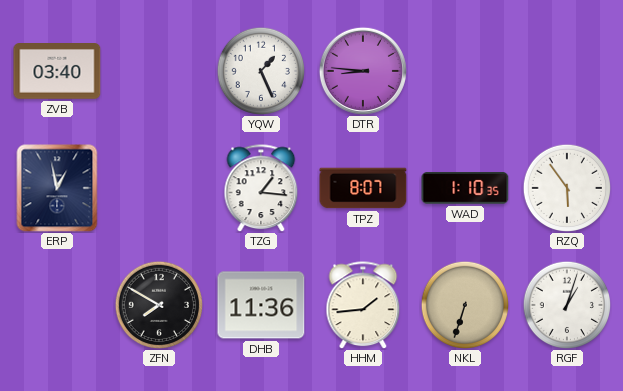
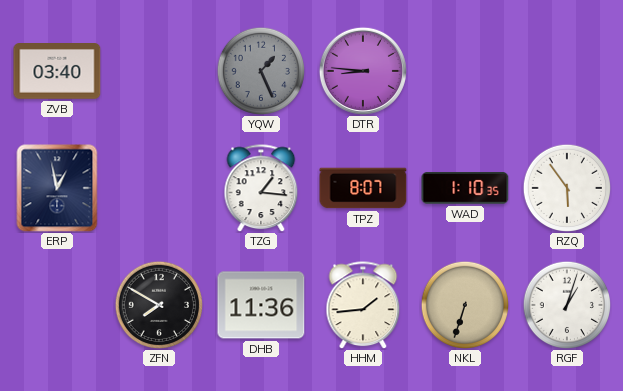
YQW dial: white -> grey
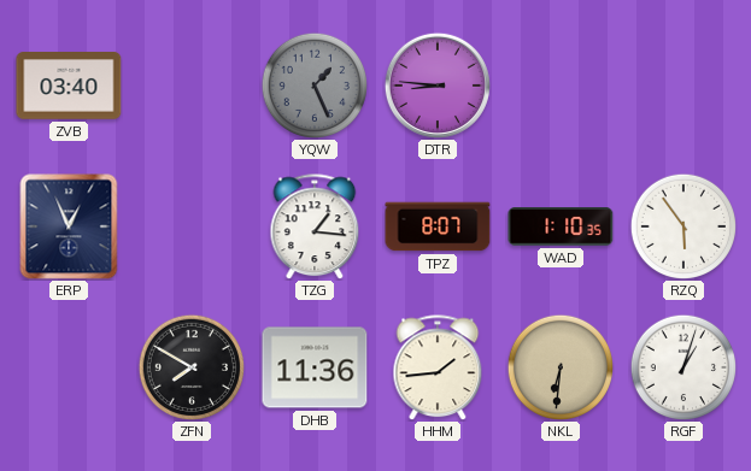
ERP: 12:58 -> 12:56
NKL: 6:33 -> 6:31
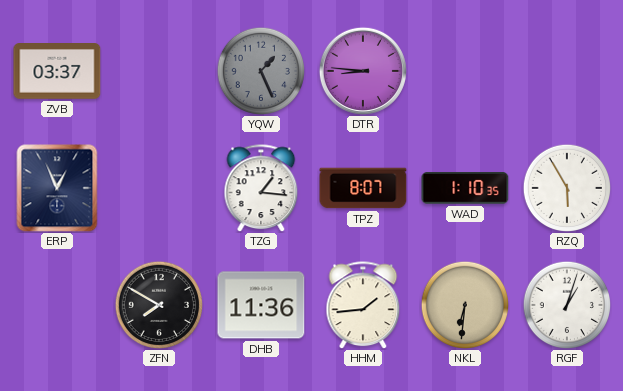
ZVB: 03:40 -> 03:37
RZQ: 5:54 -> 5:55
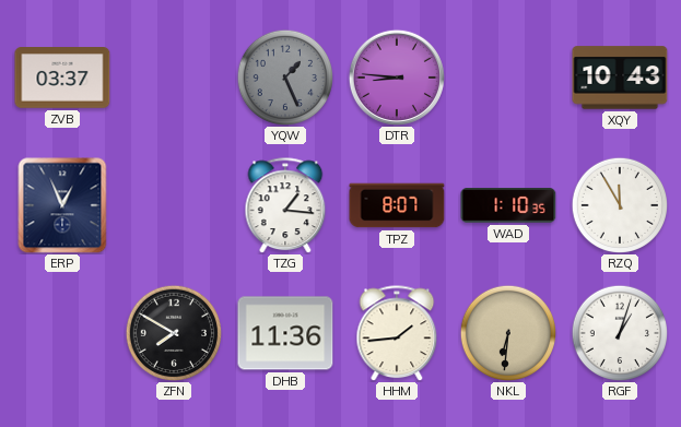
XQY: none -> 10:43
RZQ: 5:55 -> 11:55
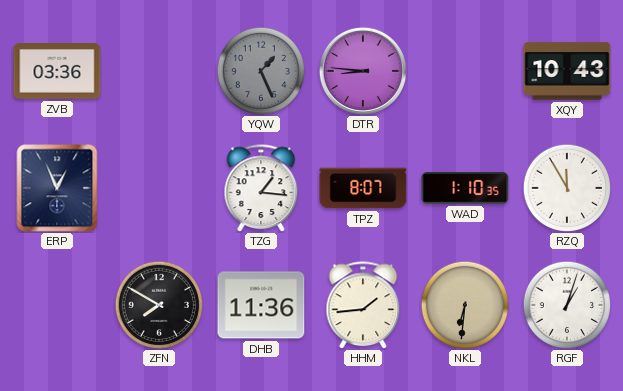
ZVB: 03:37 -> 03:36
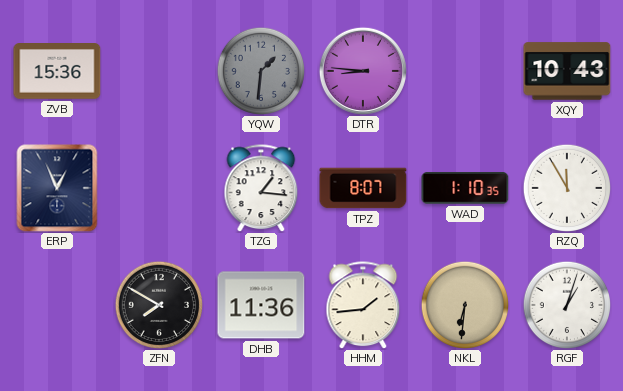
ZVB: 03:36 -> 15:36
YQW: 1:26 -> 1:31
